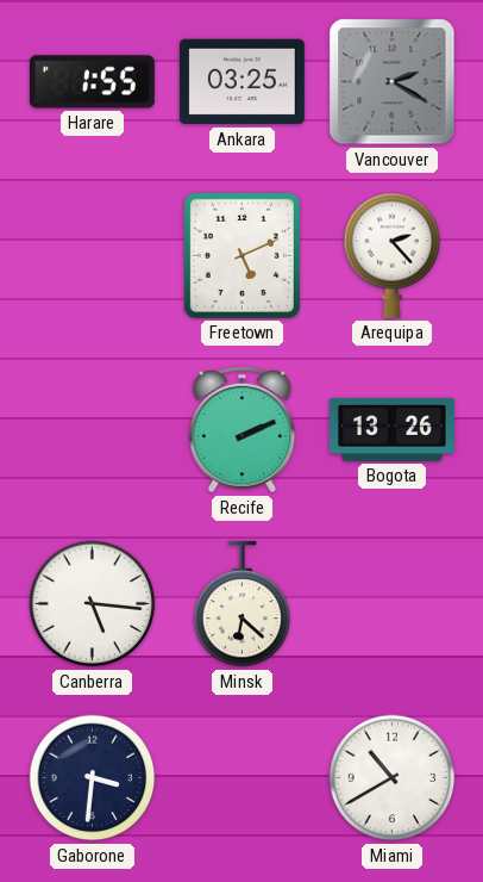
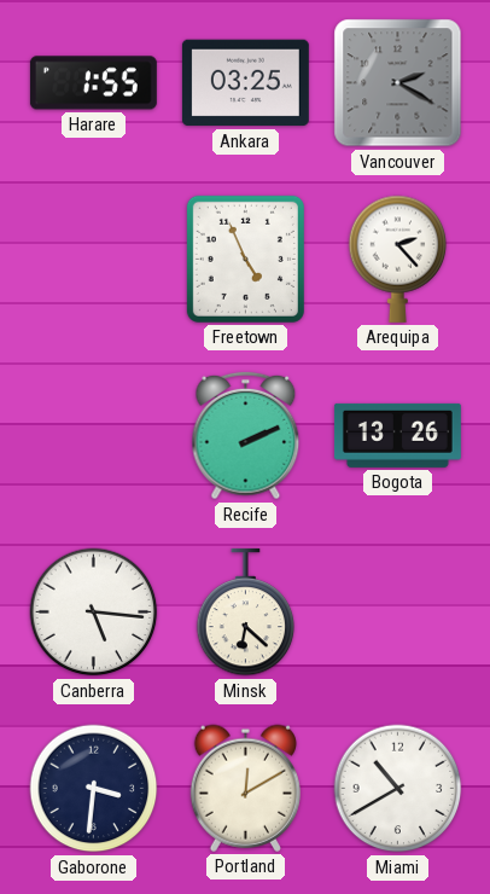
Freetown: 5:11 -> 4:56
Portland: none -> 12:10
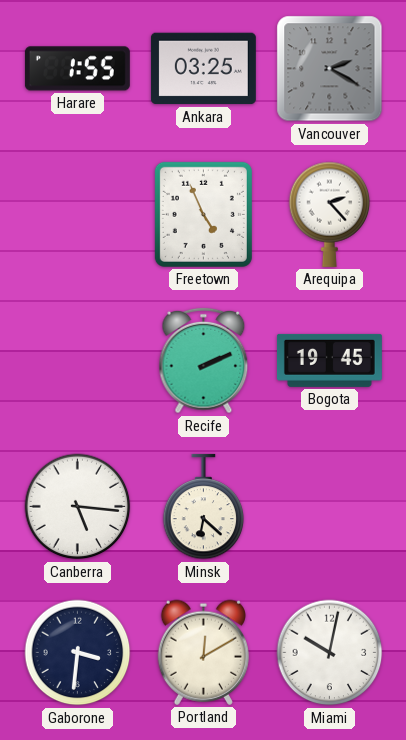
Bogota: 13:26 -> 19:45
Miami: 10:40 -> 10:02
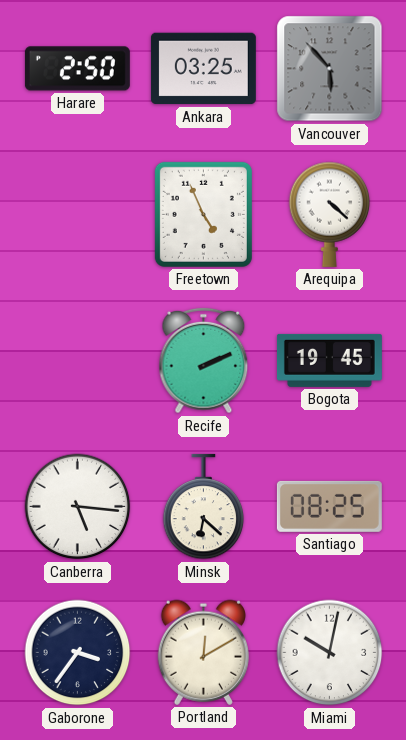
Harare: 1:55 -> 2:50
Vancouver: 2:20 -> 5:53
Arequipa: 2:23 -> 4:22
Santiago: none -> 08:25
Gaborone: 3:31 -> 3:36
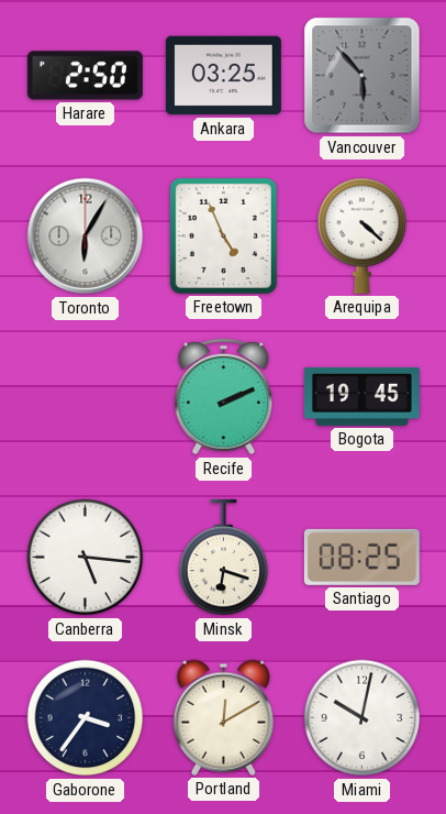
Toronto: none -> 6:05
Minsk: 6:22 -> 6:18
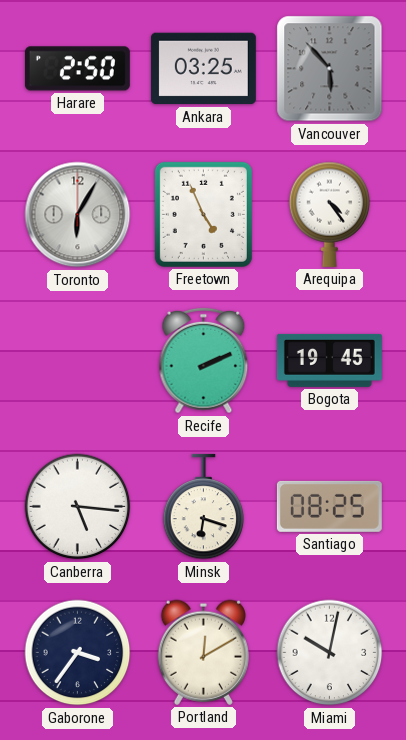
Arequipa: 4:22 -> 4:24
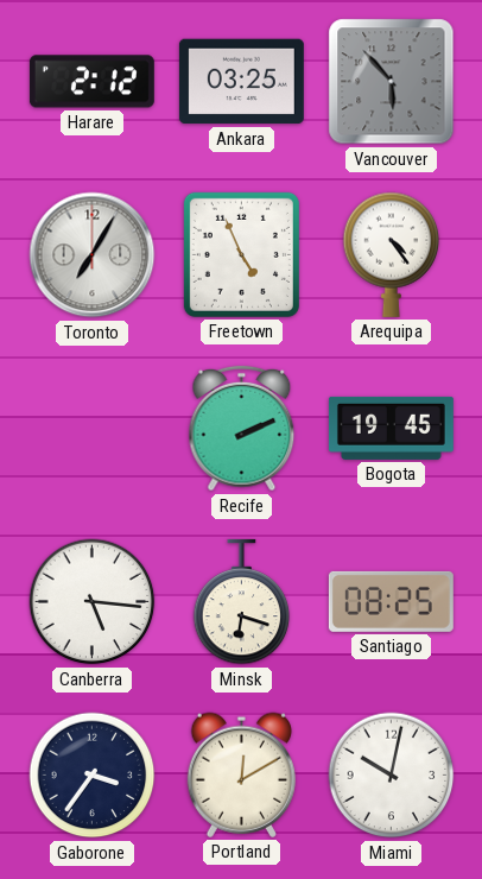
Harare: 2:50 -> 2:12
Toronto: 6:05 -> 7:05
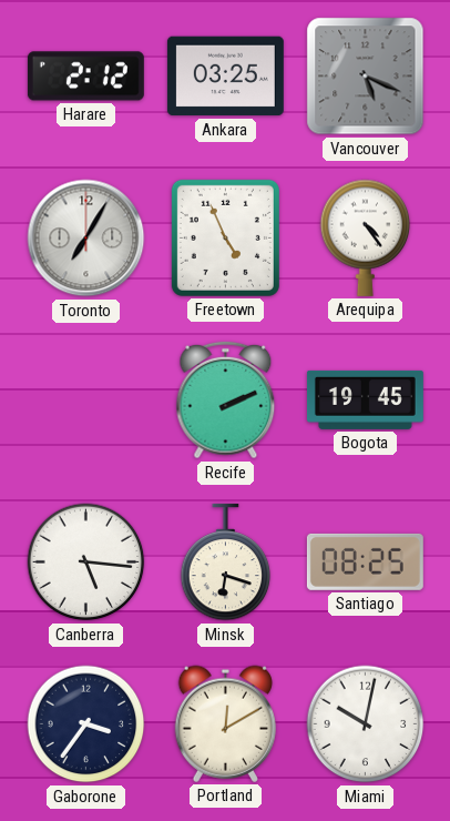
Vancouver: 5:53 -> 5:19
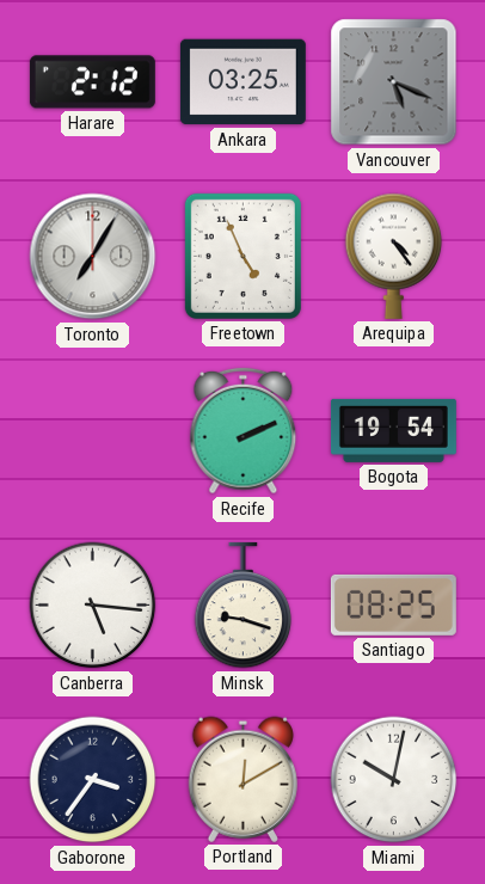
Bogota: 19:45 -> 19:54
Minsk: 6:18 -> 9:18
